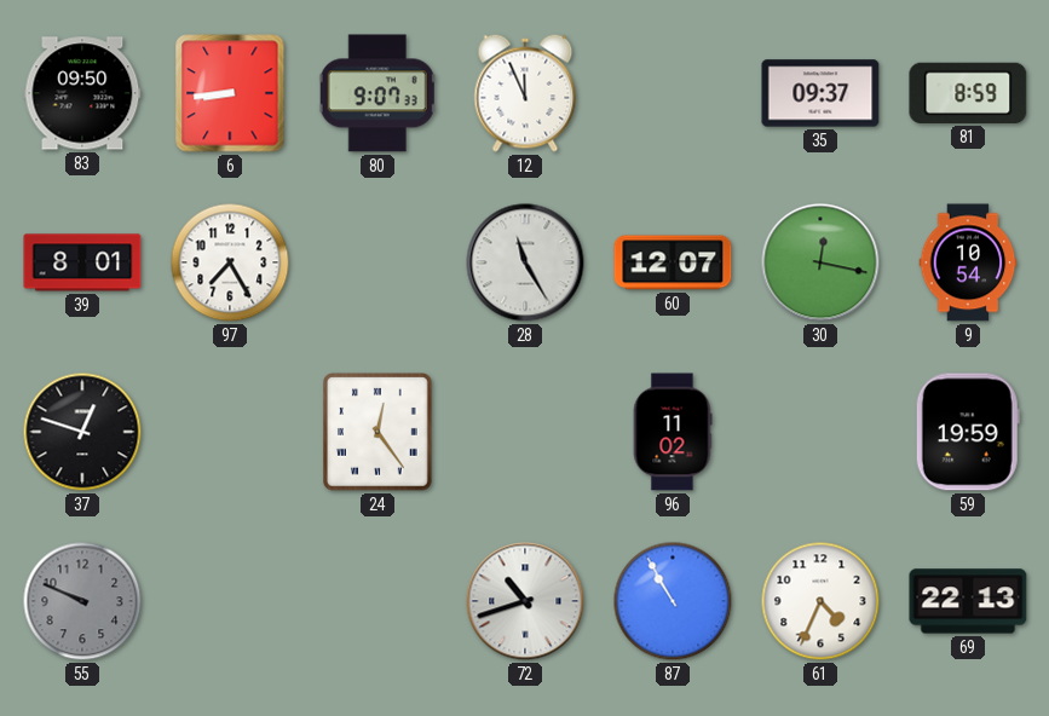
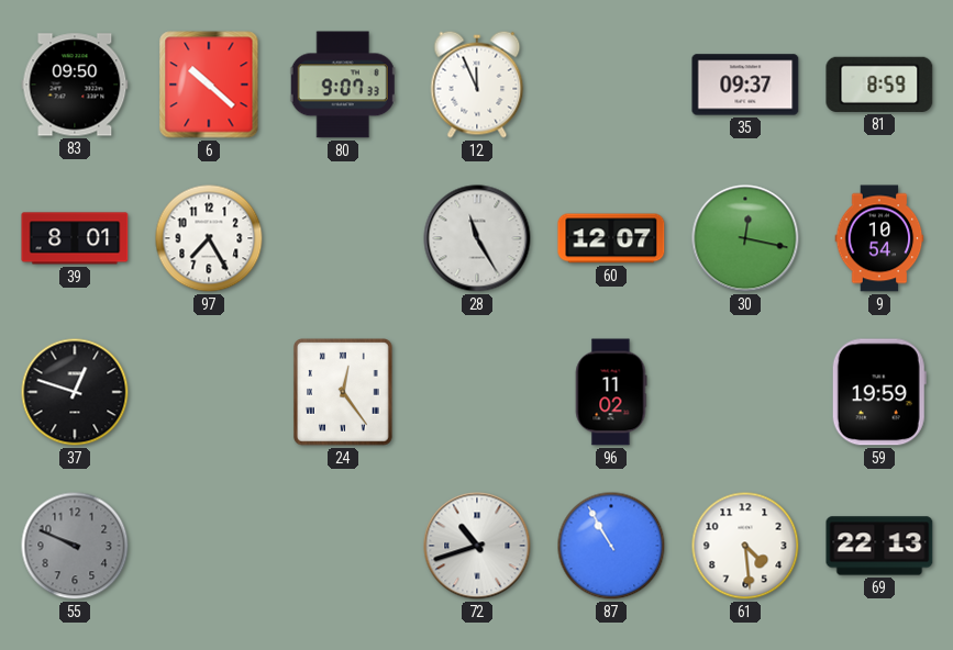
6: 8:44 -> 10:22
61: 4:34 -> 4:29
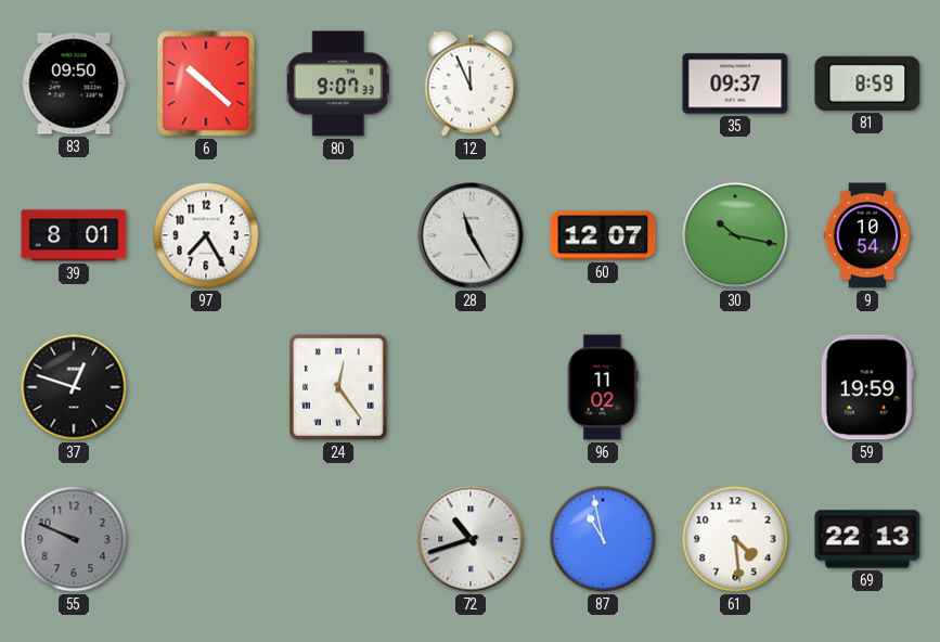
30: 12:17 -> 10:17
87: 10:55 -> 10:58
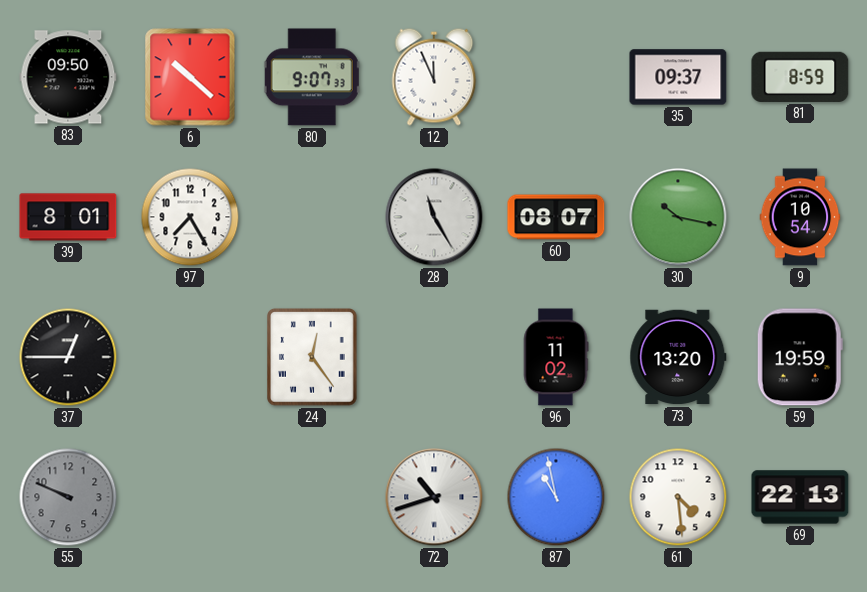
60: 12:07 -> 08:07
37: 12:48 -> 12:45
73: none -> 13:20
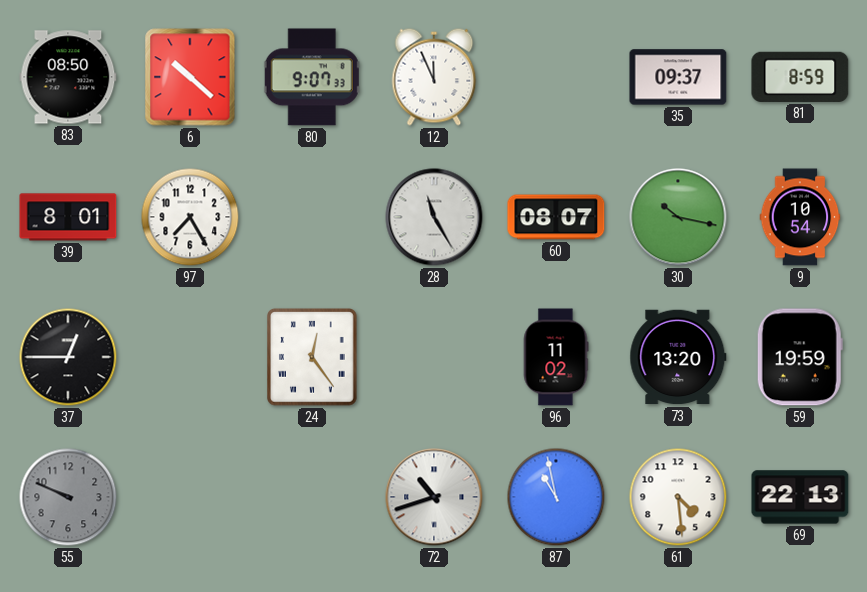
83: 09:50 -> 08:50
